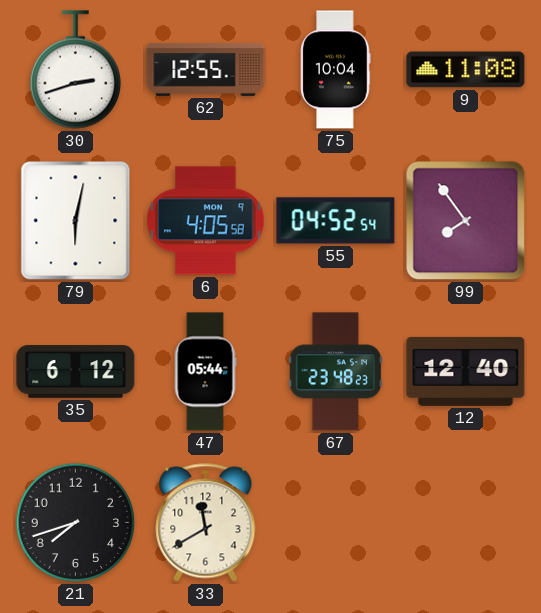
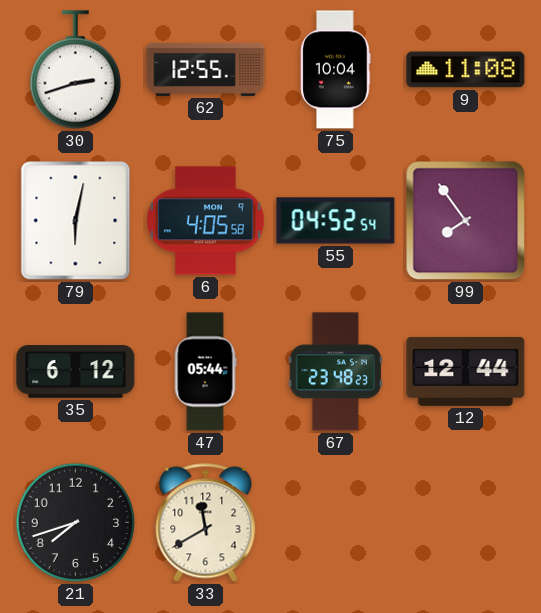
12: 12:40 -> 12:44
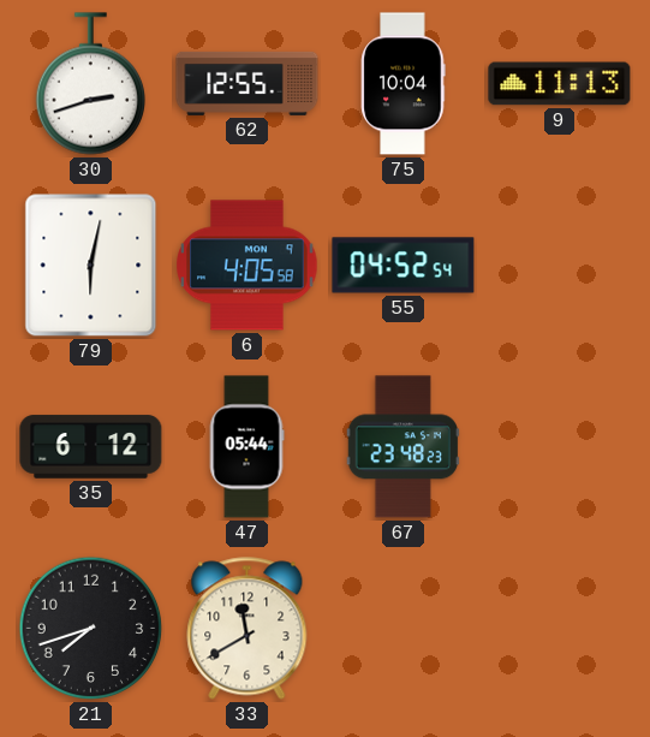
9: 11:08 -> 11:13
99: 7:54 -> none
12: 12:44 -> none
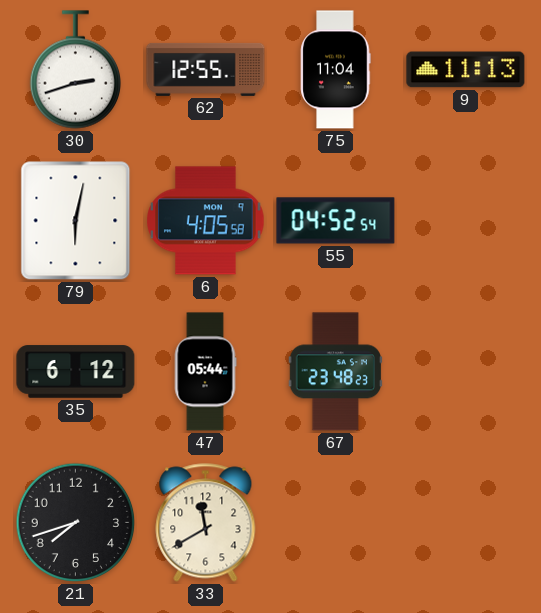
75: 10:04 -> 11:04
